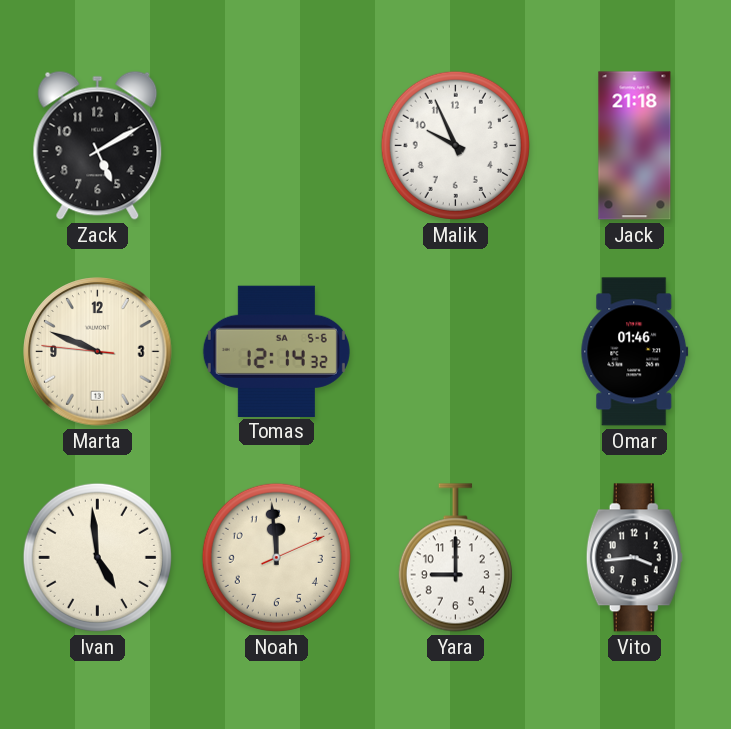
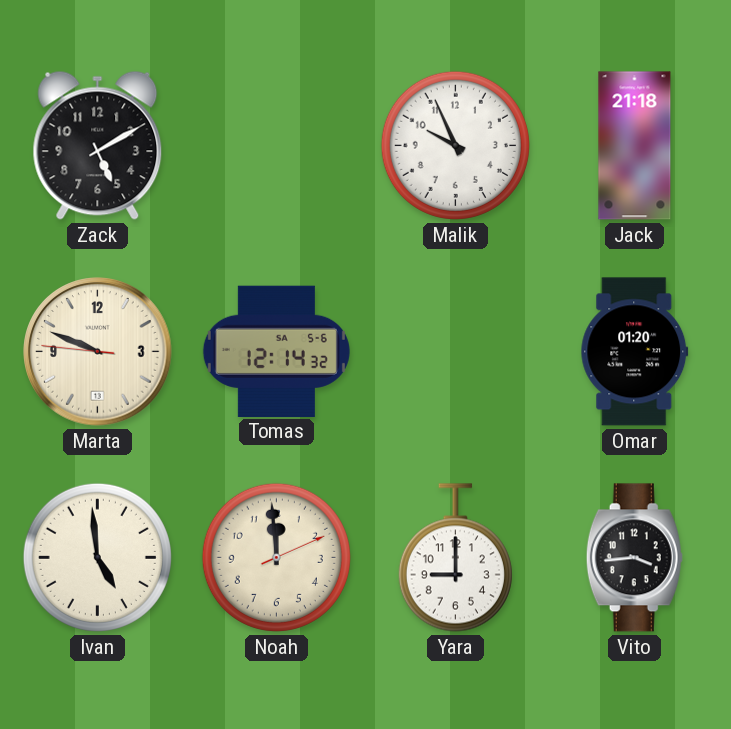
Omar: 01:46 -> 01:20
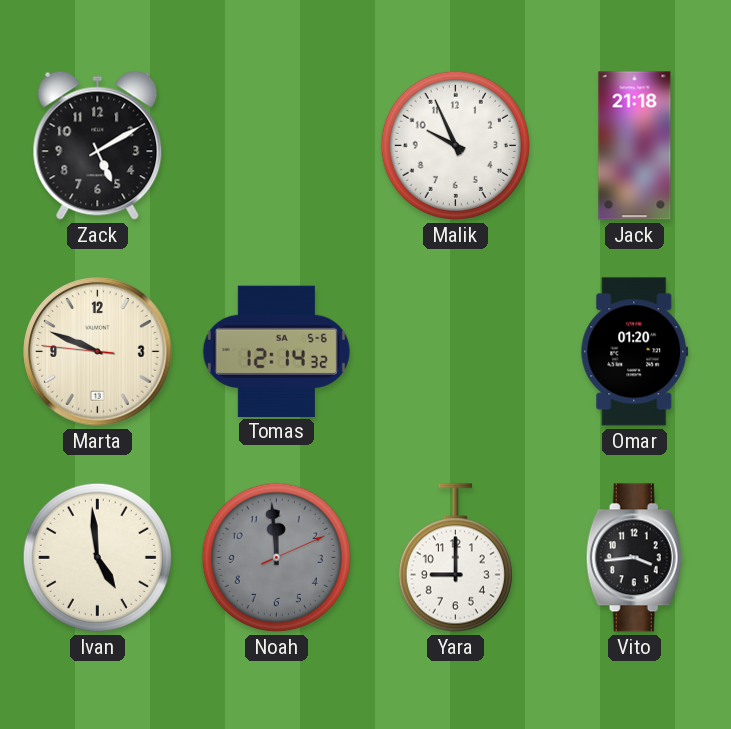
Noah dial: cream -> grey
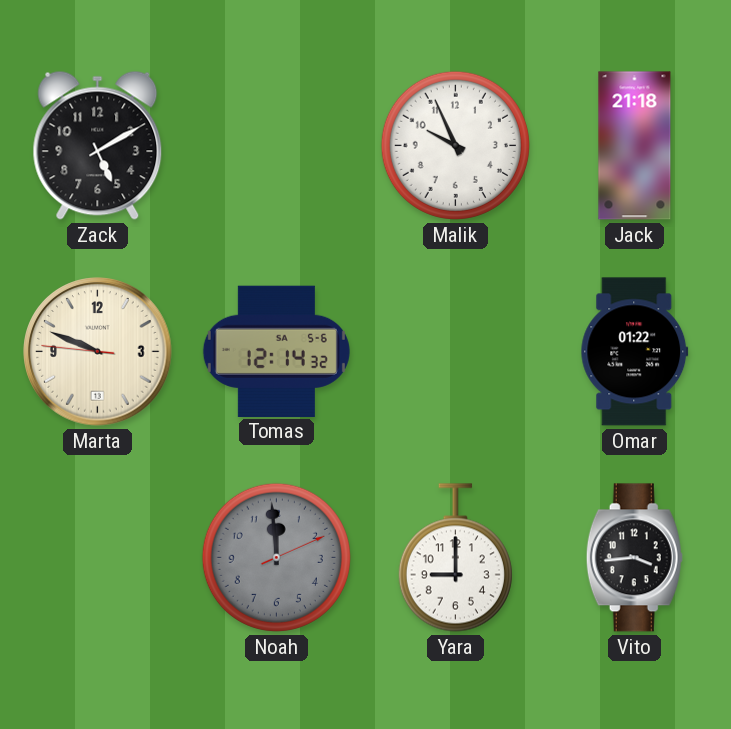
Omar: 01:20 -> 01:22
Ivan: 4:59 -> none
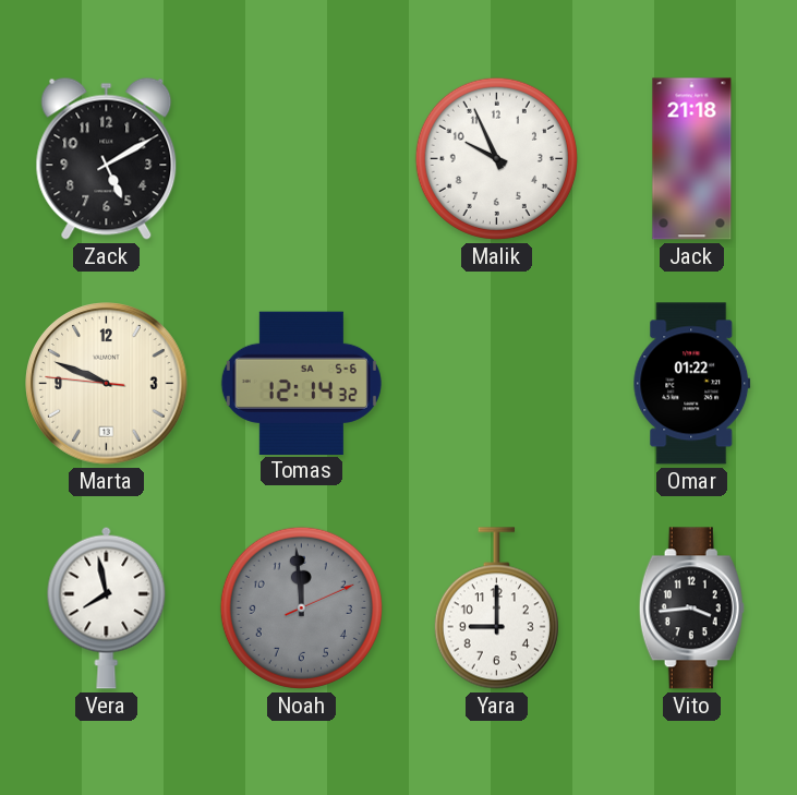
Vera: none -> 7:58
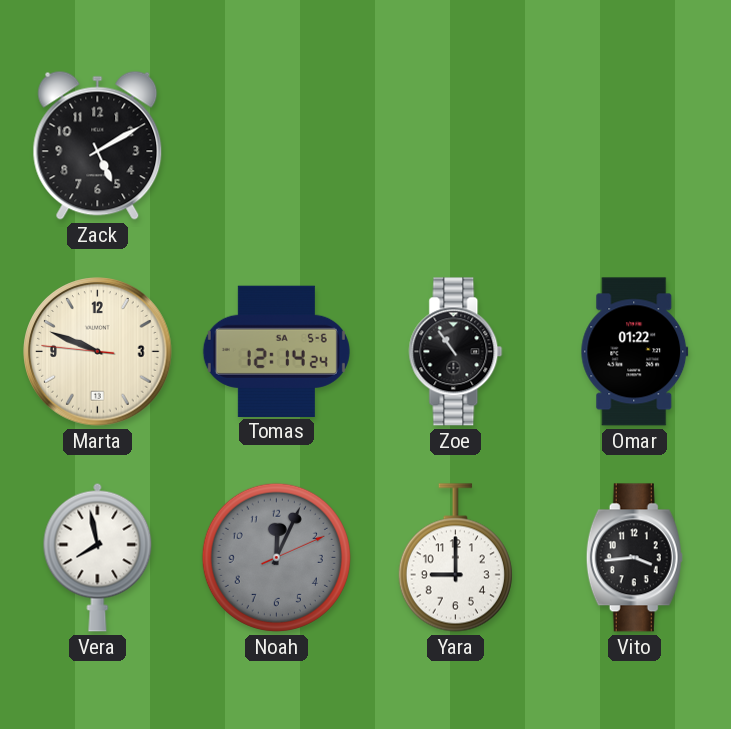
Malik: 9:56 -> none
Jack: 21:18 -> none
Tomas: 12:14:32 -> 12:14:24
Zoe: none -> 10:54
Noah: 11:59 -> 12:04
